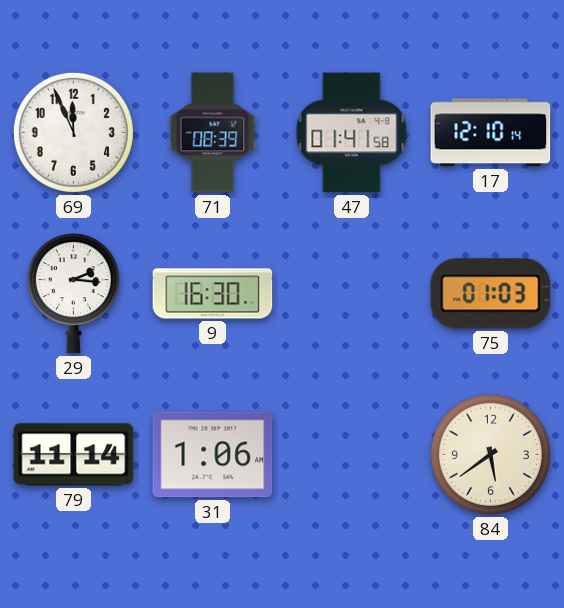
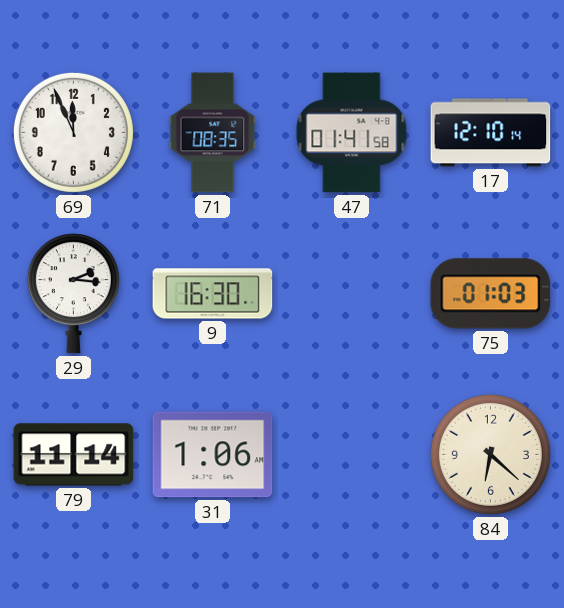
71: 08:39 -> 08:35
84: 5:39 -> 6:22
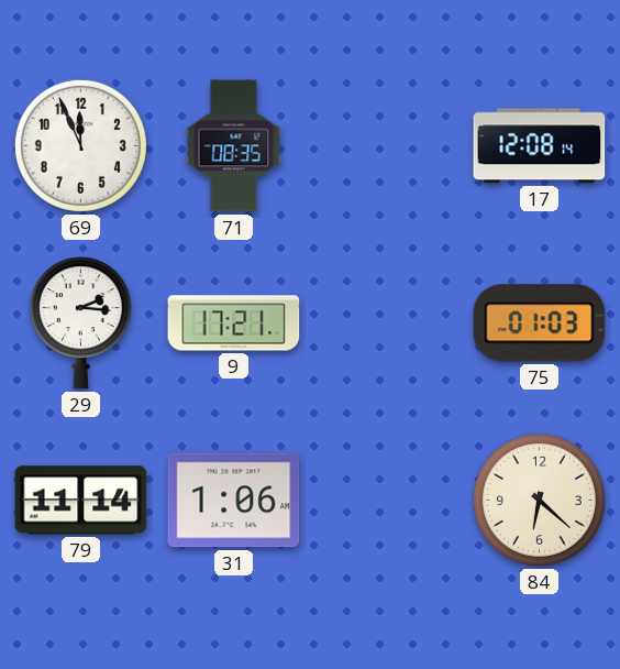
47: 01:41 -> none
17: 12:10 -> 12:08
9: 16:30 -> 17:21
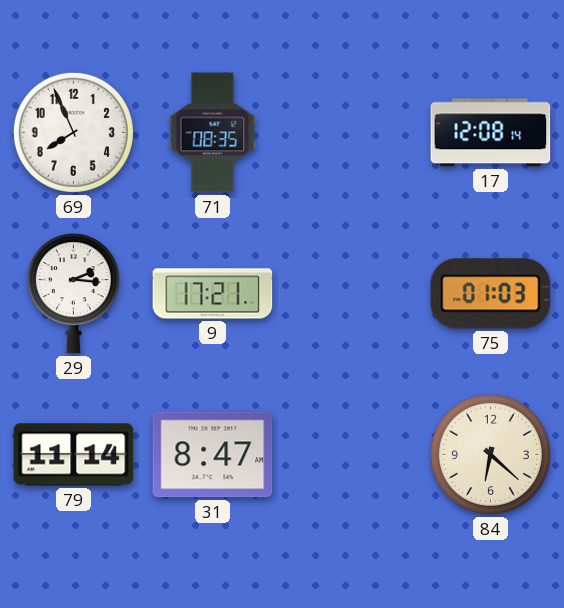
69: 11:56 -> 7:56
31: 1:06 -> 8:47
